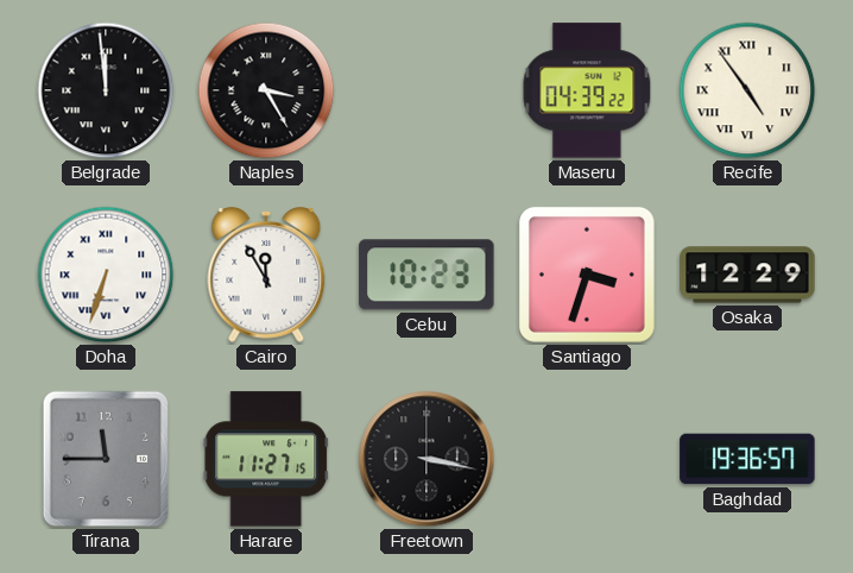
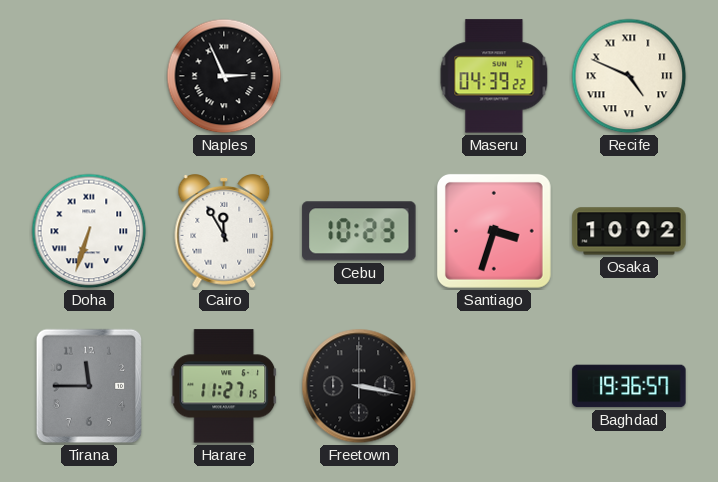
Belgrade: 11:59 -> none
Naples: 3:25 -> 2:56
Recife: 4:54 -> 4:49
Osaka: 12:29 -> 10:02
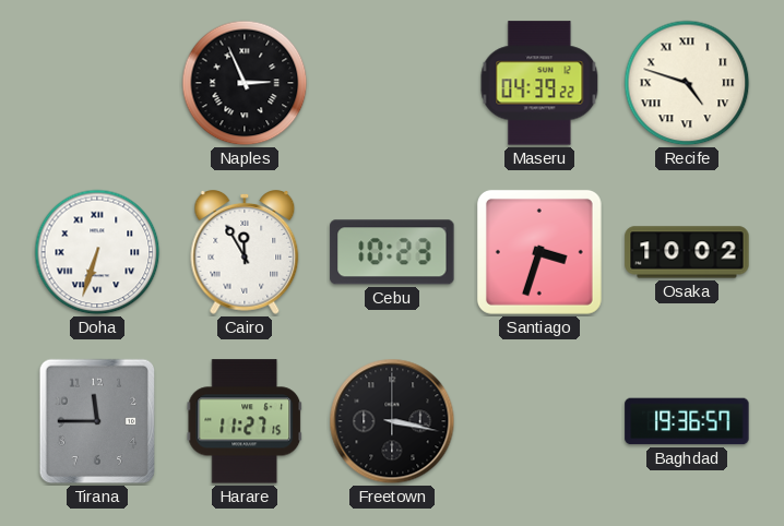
Recife: 4:49 -> 4:48
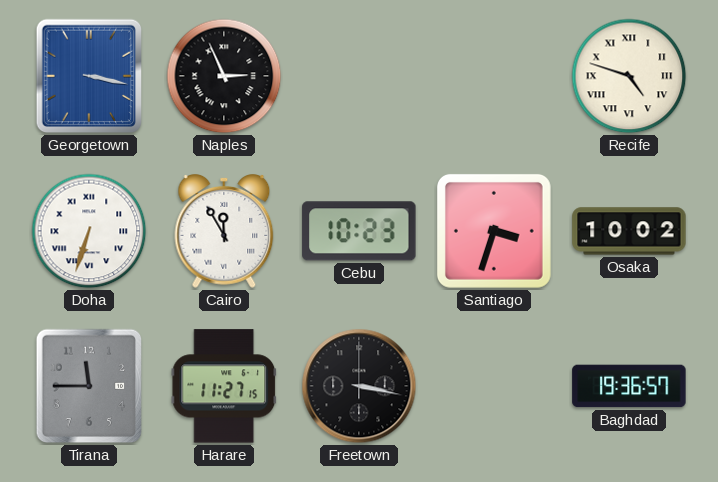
Georgetown: none -> 3:17
Maseru: 04:39 -> none
